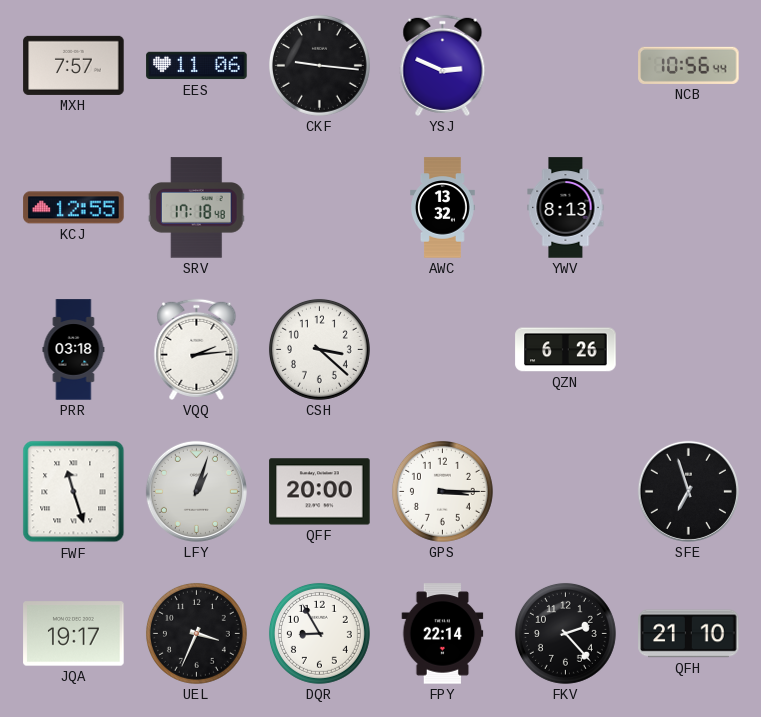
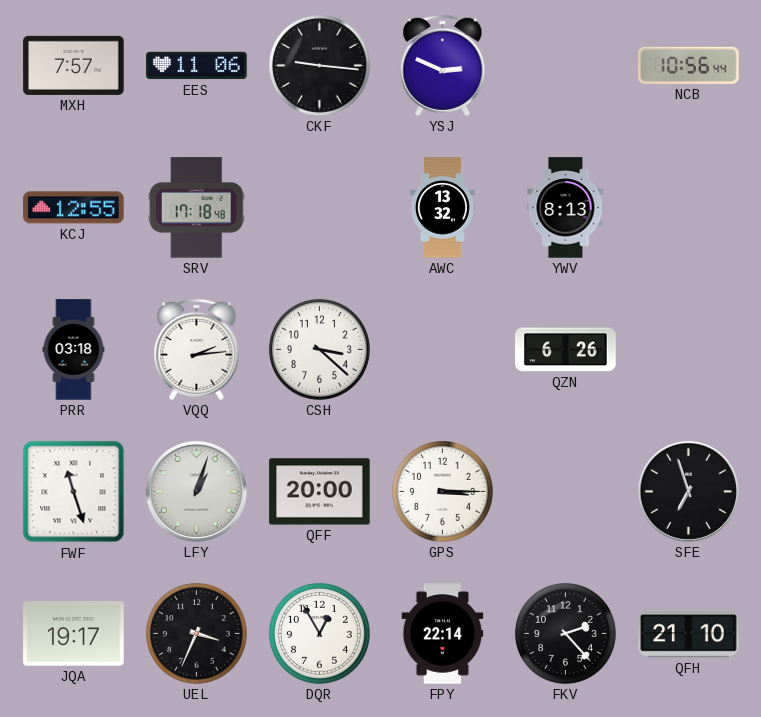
DQR: 8:55 -> 12:55
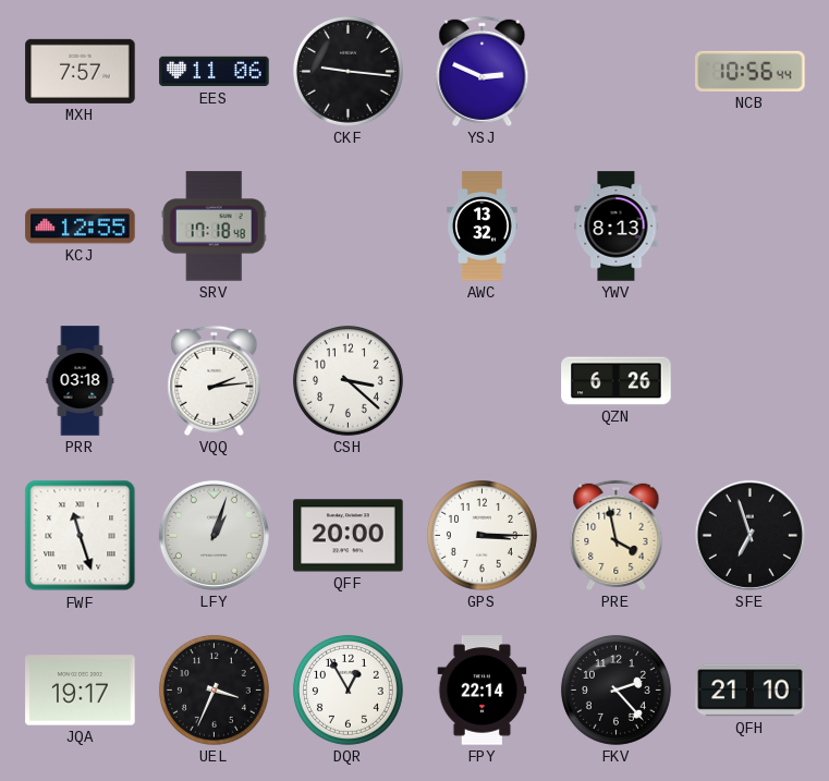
PRE: none -> 3:58
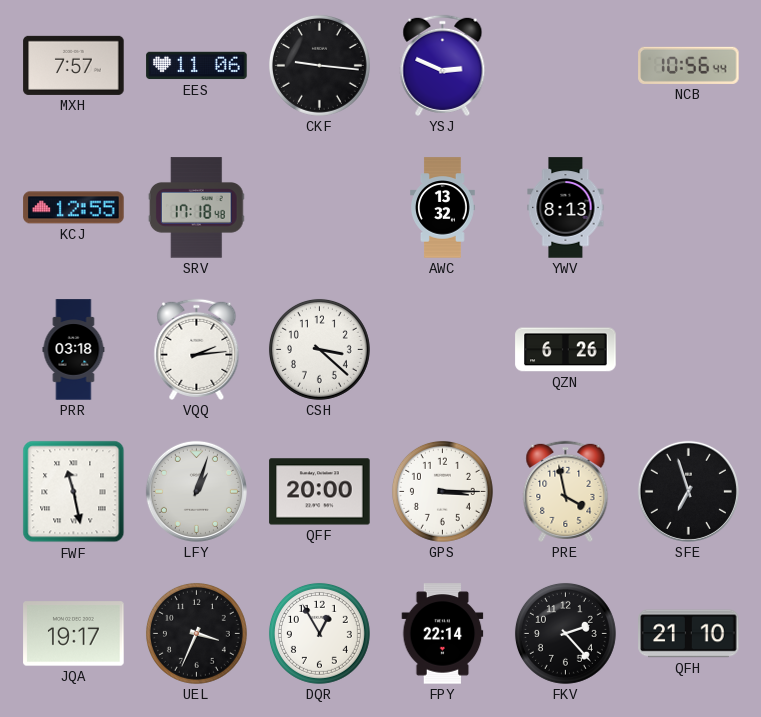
FWF: 11:27 -> 11:28
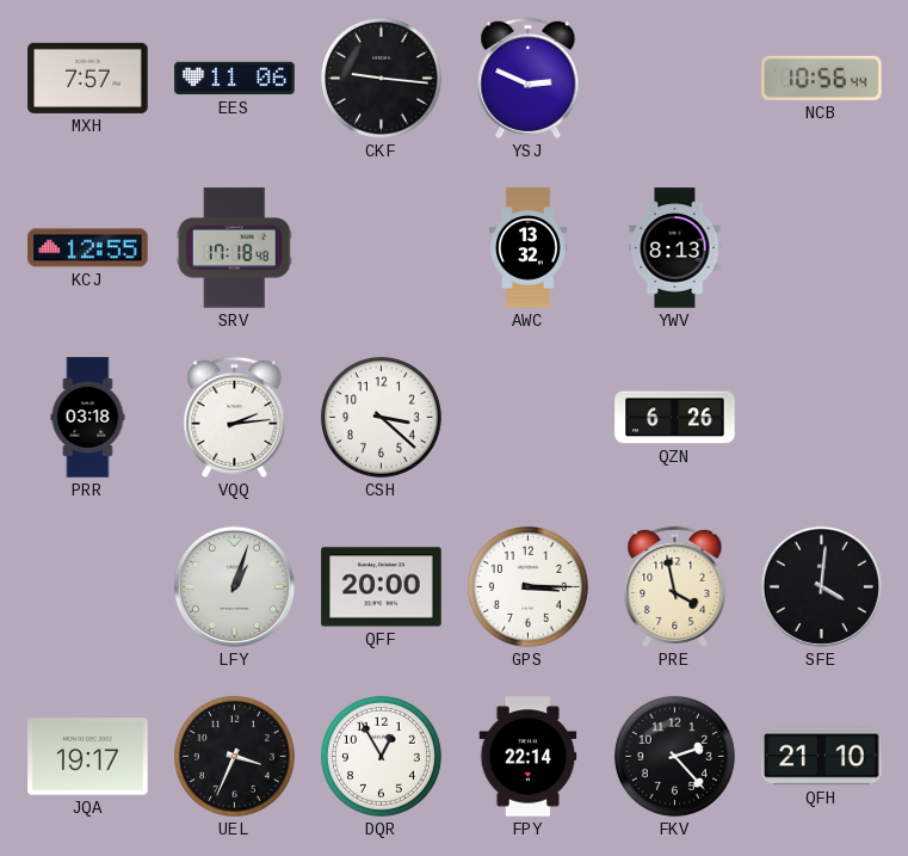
FWF: 11:28 -> none
SFE: 6:57 -> 4:01
